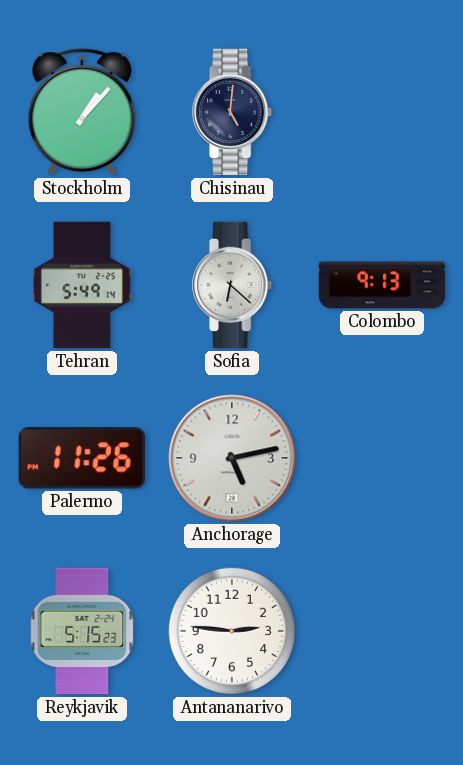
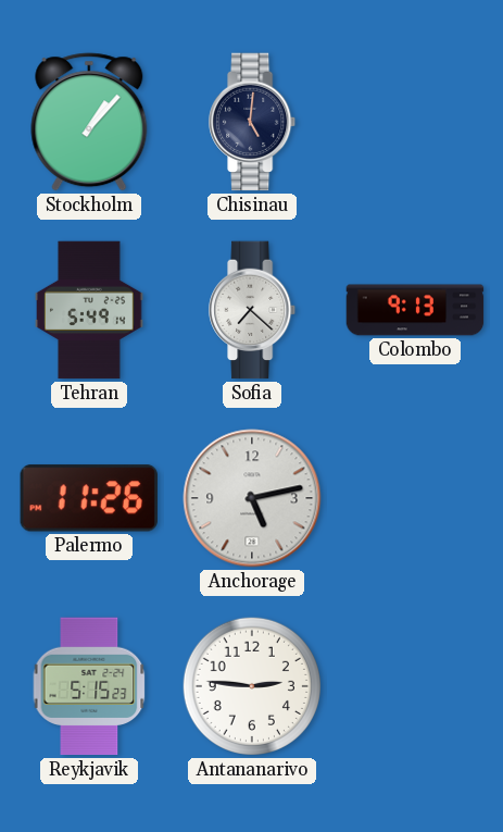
Sofia: 6:22 -> 7:22
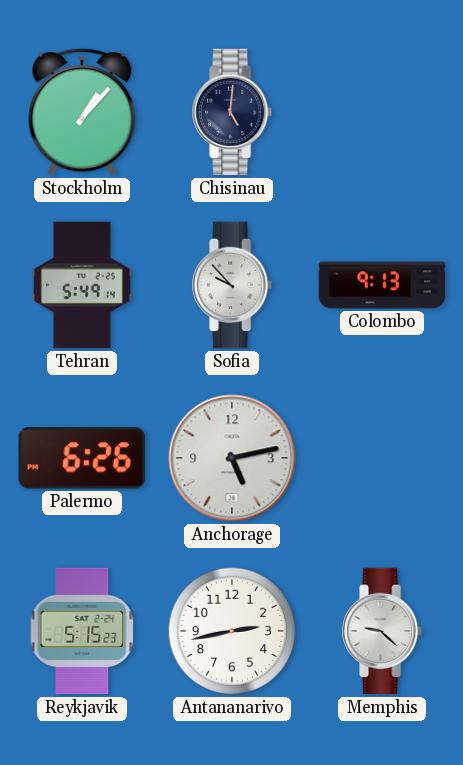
Sofia: 7:22 -> 9:53
Palermo: 11:26 -> 6:26
Antananarivo: 2:46 -> 2:43
Memphis: none -> 9:22
